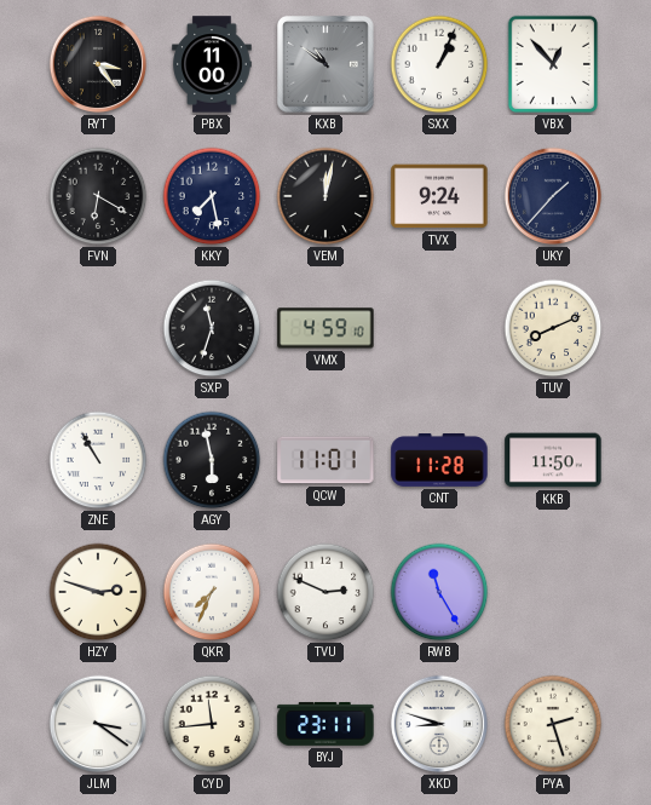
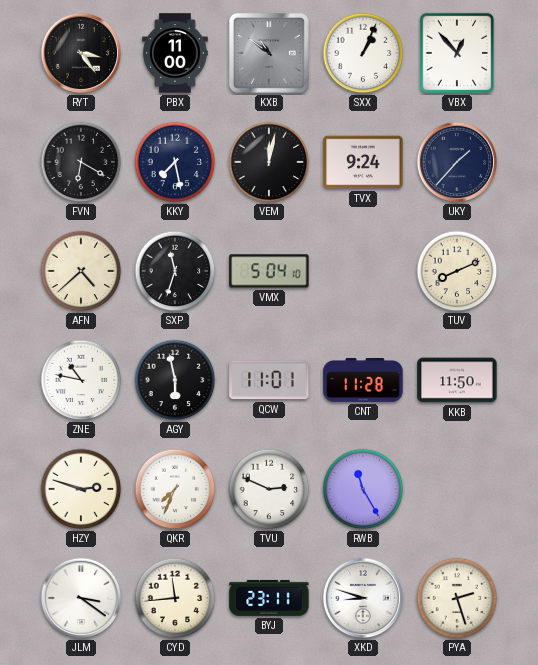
AFN: none -> 4:38
VMX: 4:59 -> 5:04
ZNE: 10:55 -> 10:47
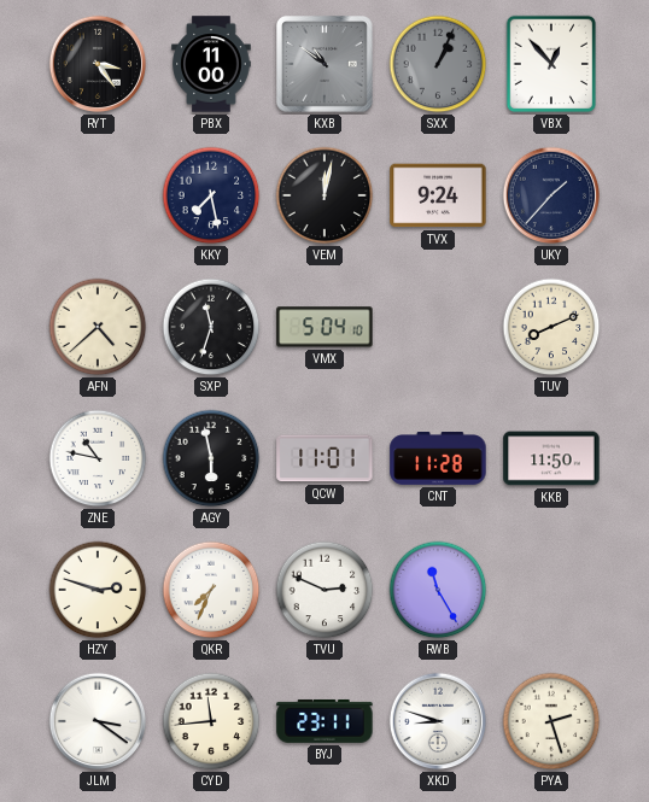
SXX dial: white -> grey
FVN: 6:20 -> none
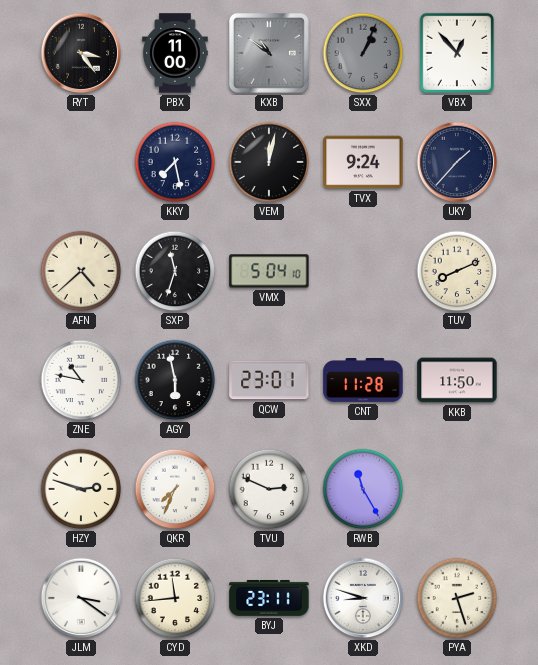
QCW: 11:01 -> 23:01
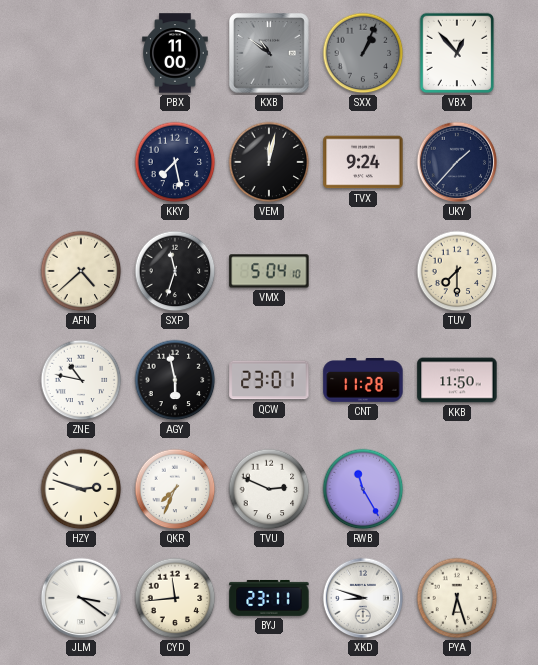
RYT: 3:24 -> none
TUV: 8:11 -> 7:30
PYA: 2:27 -> 6:27
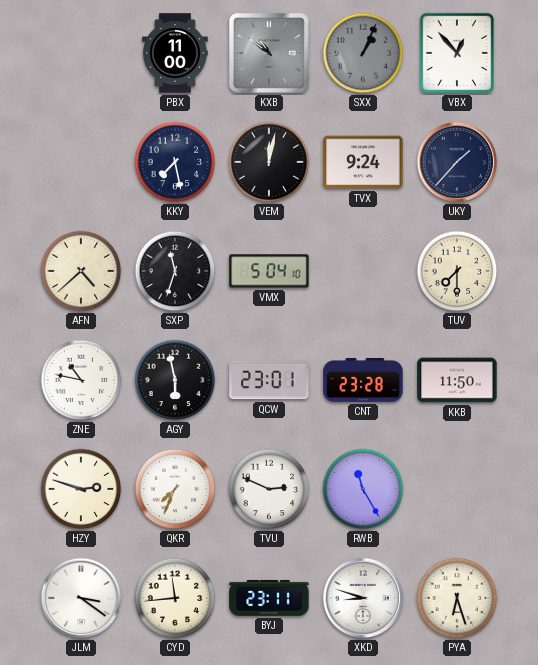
CNT: 11:28 -> 23:28
